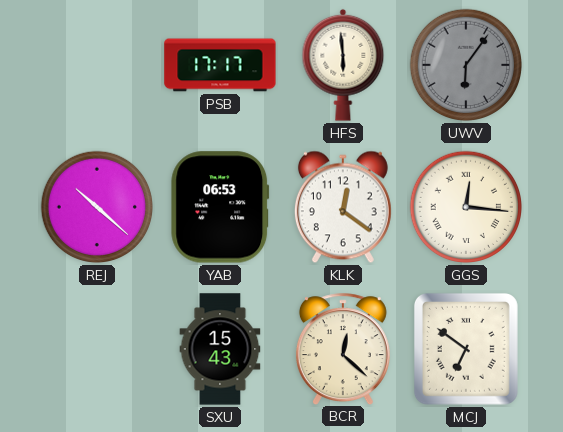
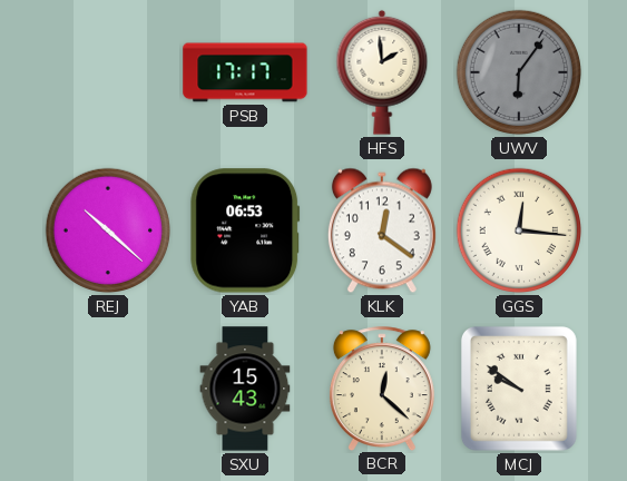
HFS: 5:59 -> 1:59
MCJ: 6:51 -> 9:51
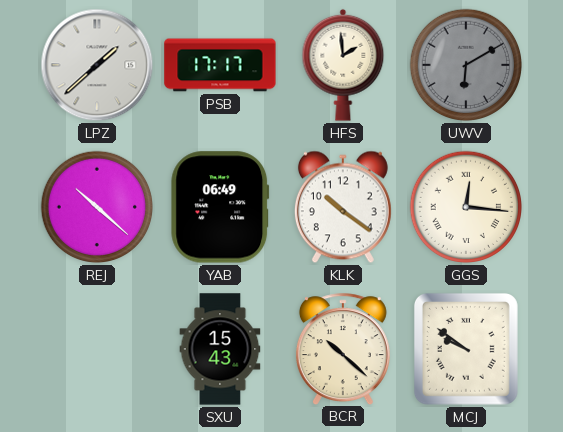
LPZ: none -> 1:38
UWV: 6:06 -> 6:10
YAB: 06:53 -> 06:49
KLK: 12:21 -> 10:21
BCR: 12:22 -> 10:22
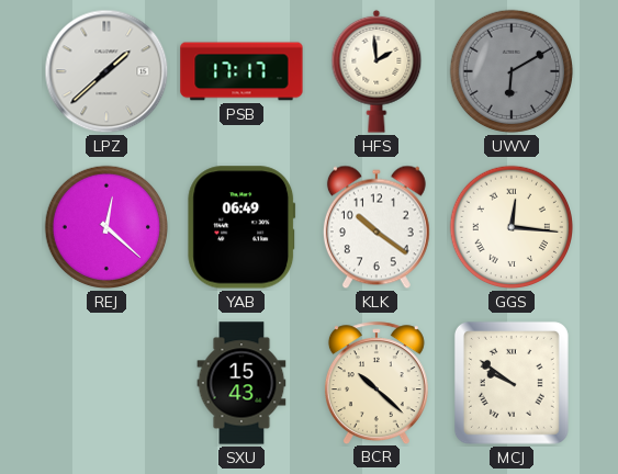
REJ: 10:22 -> 12:22
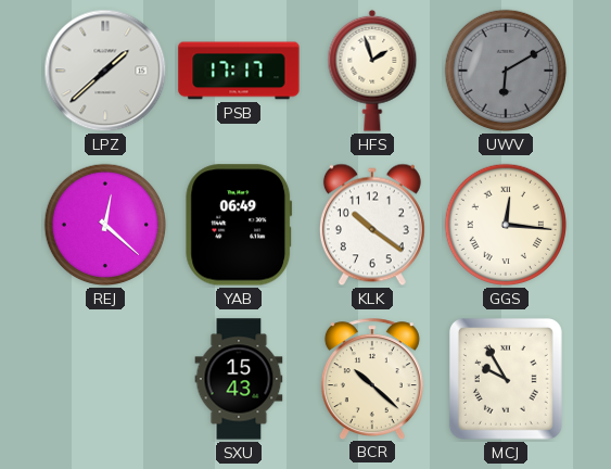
HFS: 1:59 -> 1:57
MCJ: 9:51 -> 9:55
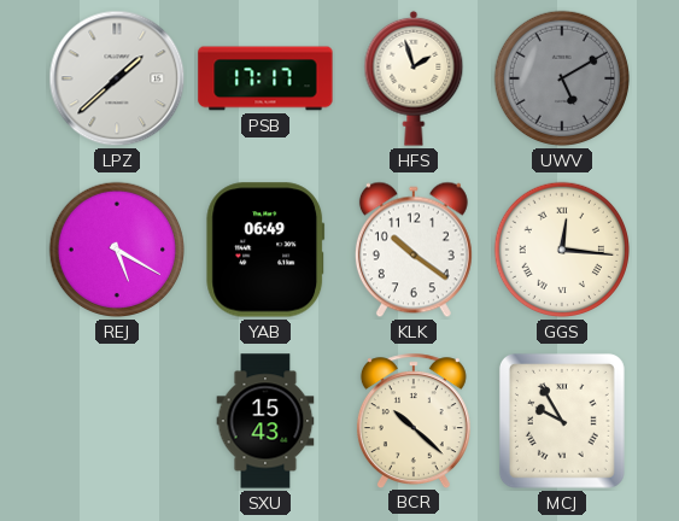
UWV: 6:10 -> 5:10
REJ: 12:22 -> 5:20
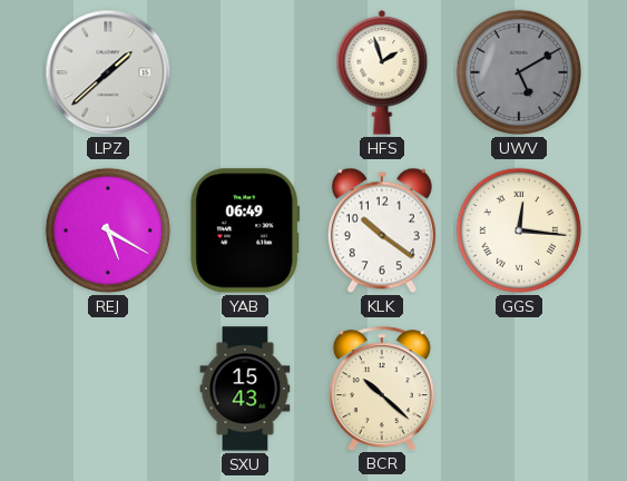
PSB: 17:17 -> none
MCJ: 9:55 -> none
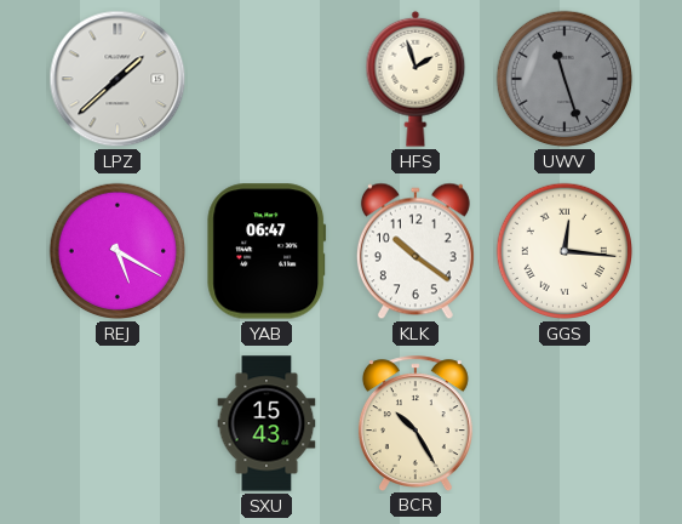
UWV: 5:10 -> 11:27
YAB: 06:49 -> 06:47
BCR: 10:22 -> 10:25
